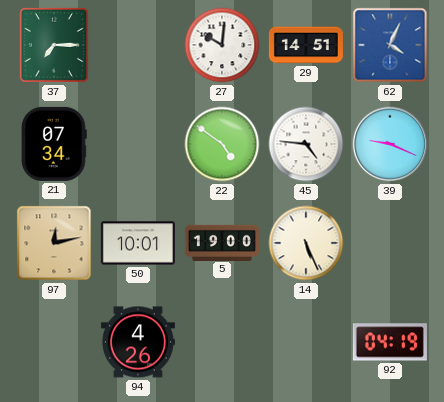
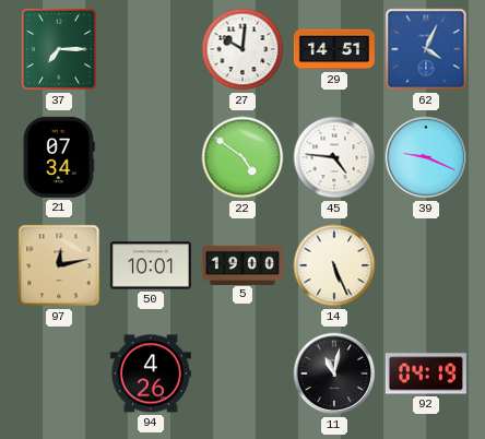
11: none -> 11:02
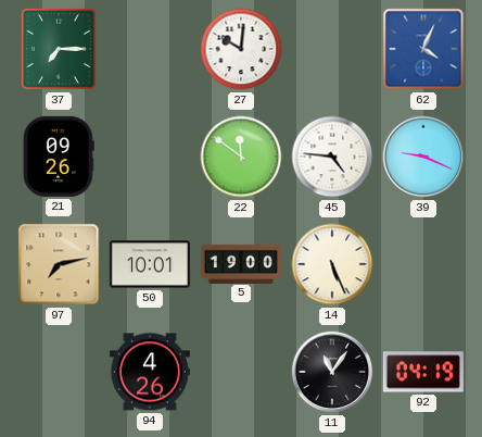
29: 14:51 -> none
21: 07:34 -> 09:26
22: 4:51 -> 11:51
97: 12:13 -> 7:13
11: 11:02 -> 11:06
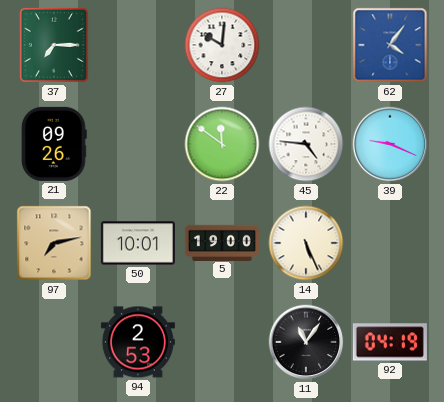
62: 4:04 -> 4:06
94: 4:26 -> 2:53
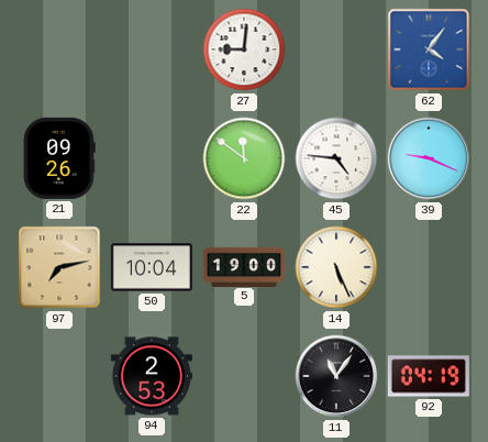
37: 7:15 -> none
27: 10:01 -> 9:01
50: 10:01 -> 10:04
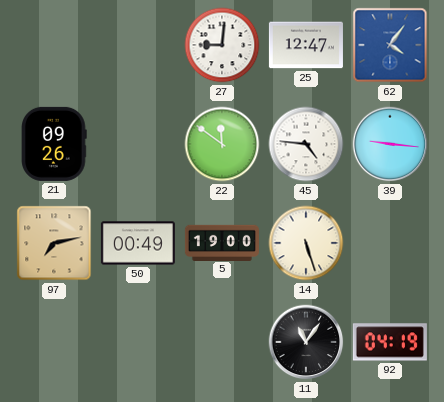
25: none -> 12:47
39: 9:19 -> 9:16
50: 10:04 -> 00:49
14: 5:26 -> 5:27
94: 2:53 -> none
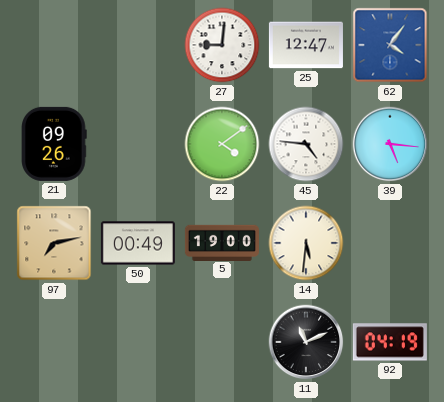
22: 11:51 -> 4:09
39: 9:16 -> 5:16
14: 5:27 -> 5:31
11: 11:06 -> 11:11
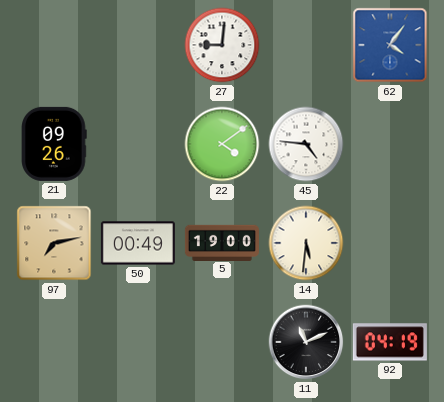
25: 12:47 -> none
39: 5:16 -> none
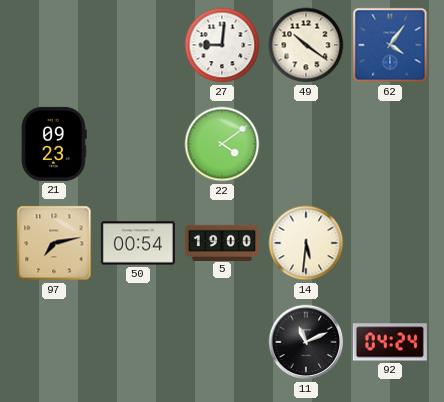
49: none -> 10:21
21: 09:26 -> 09:23
45: 4:46 -> none
50: 00:49 -> 00:54
92: 04:19 -> 04:24
